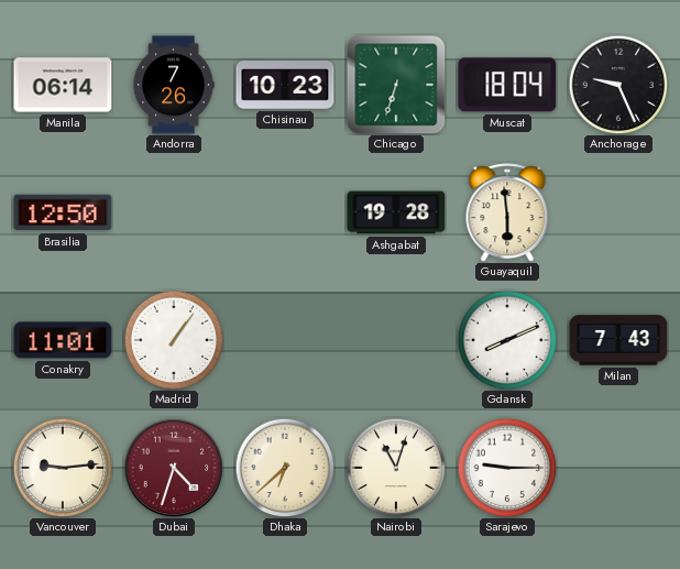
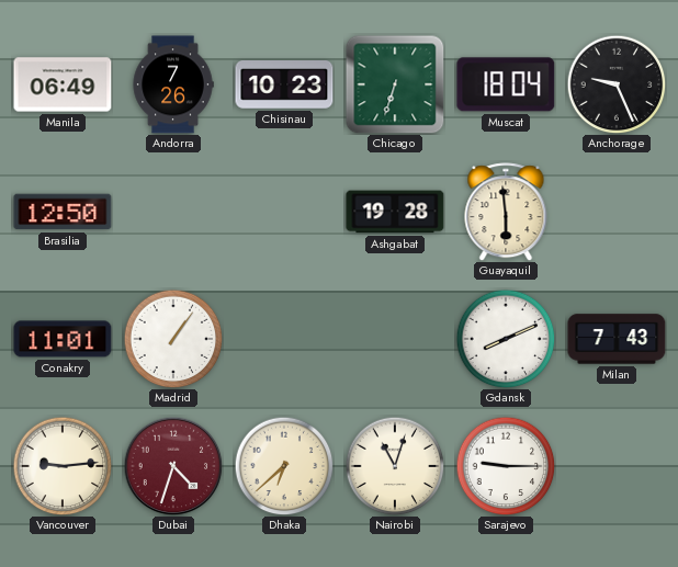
Manila: 06:14 -> 06:49
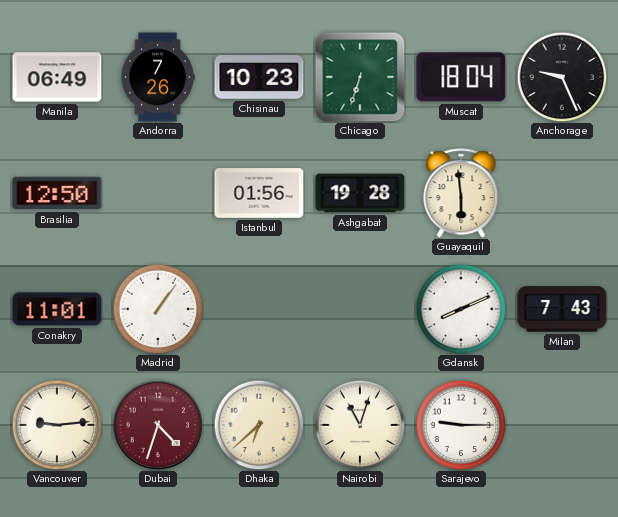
Istanbul: none -> 01:56
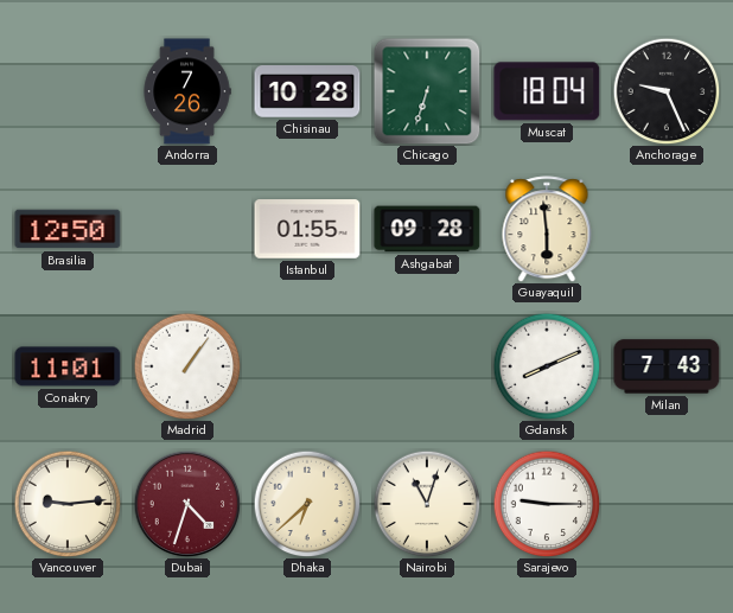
Manila: 06:49 -> none
Chisinau: 10:23 -> 10:28
Istanbul: 01:56 -> 01:55
Ashgabat: 19:28 -> 09:28
